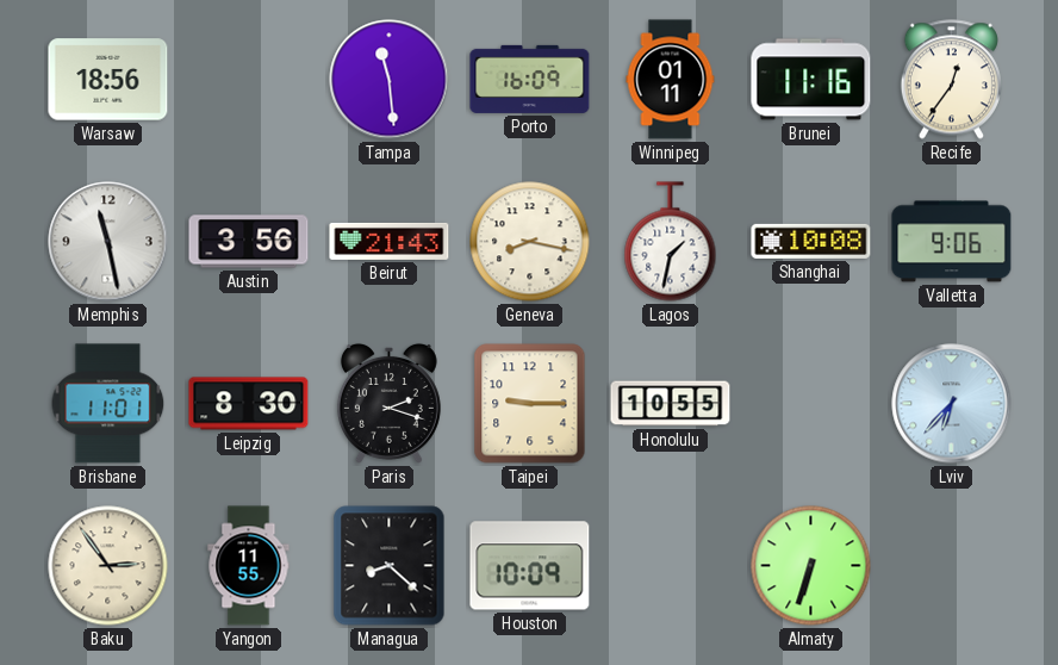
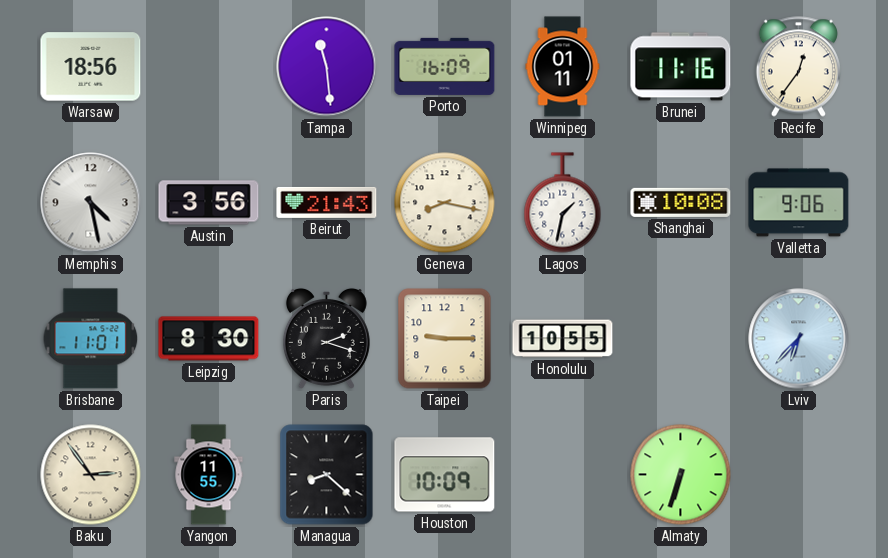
Memphis: 11:28 -> 4:28
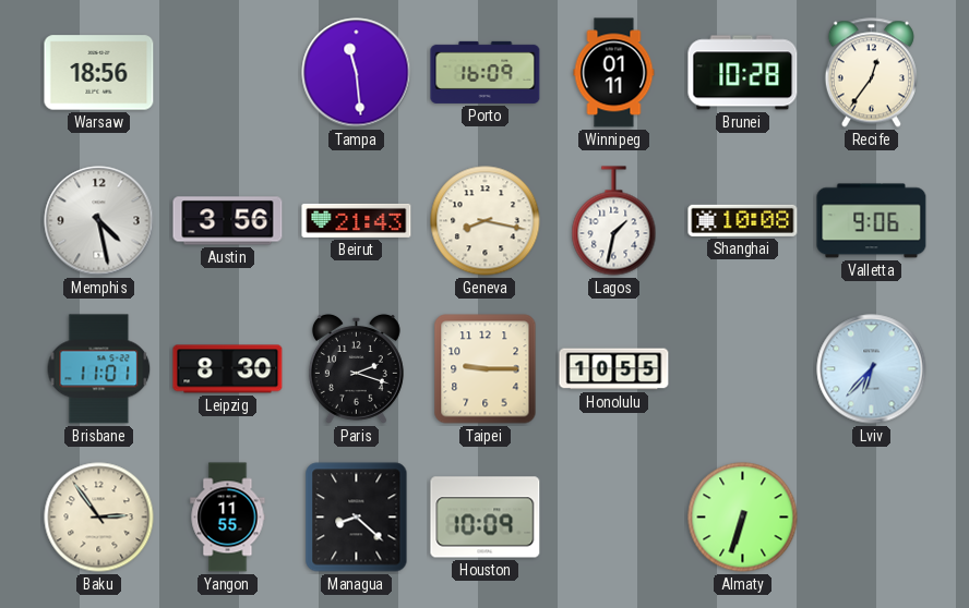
Brunei: 11:16 -> 10:28
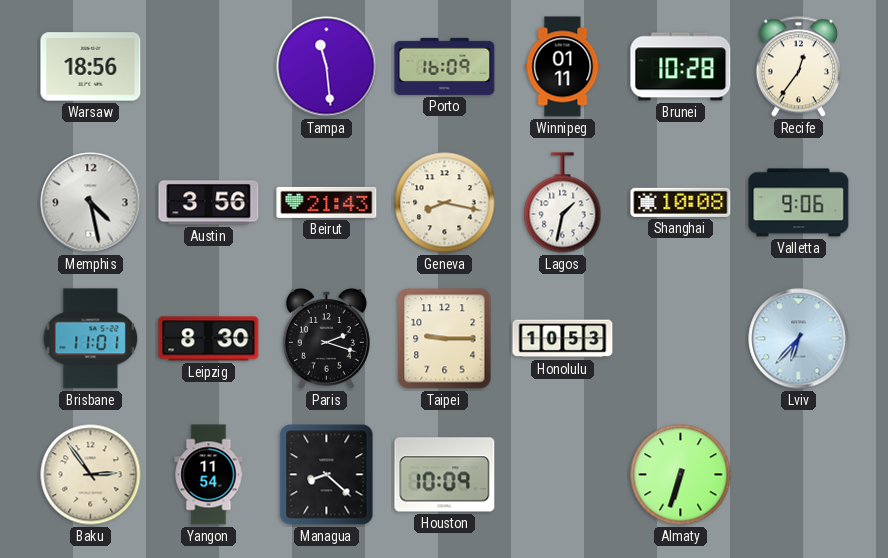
Honolulu: 10:55 -> 10:53
Yangon: 11:55 -> 11:54
